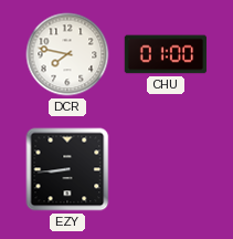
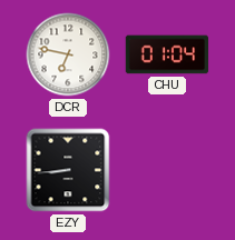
DCR: 7:47 -> 6:47
CHU: 01:00 -> 01:04
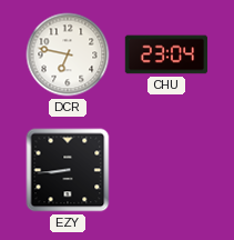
CHU: 01:04 -> 23:04
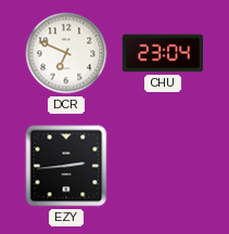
DCR: 6:47 -> 6:49
EZY: 8:44 -> 2:44
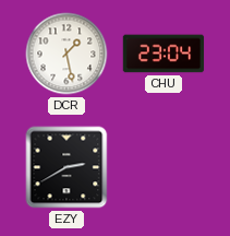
DCR: 6:49 -> 1:28
EZY: 2:44 -> 2:40
